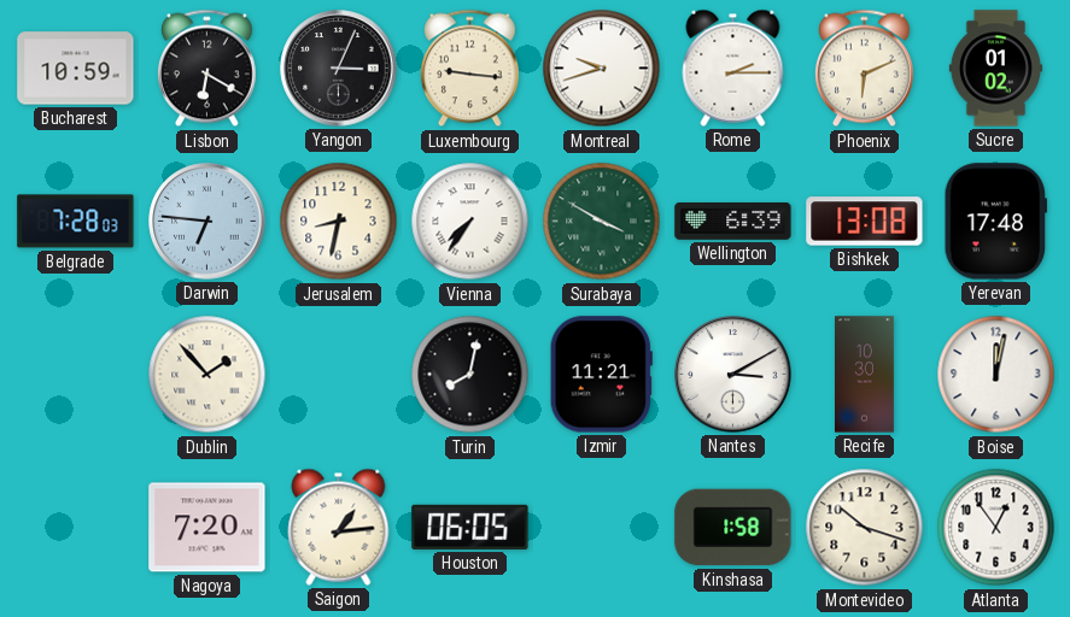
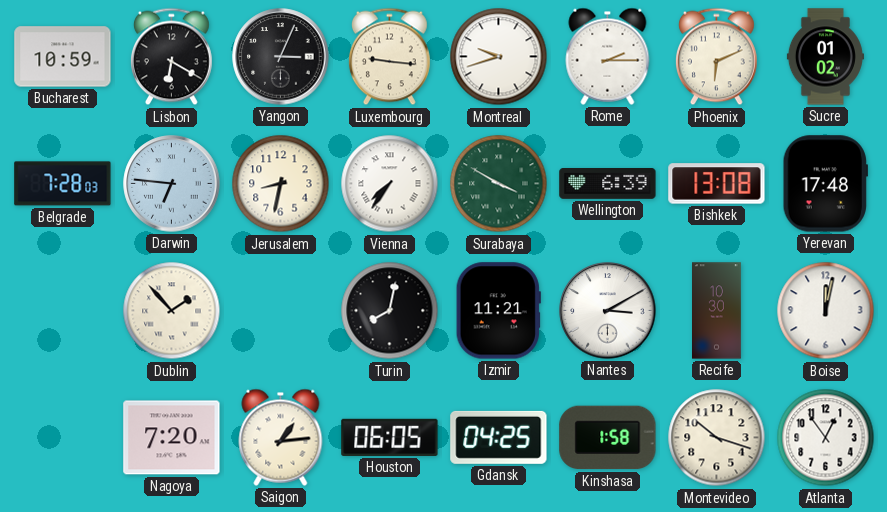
Gdansk: none -> 04:25
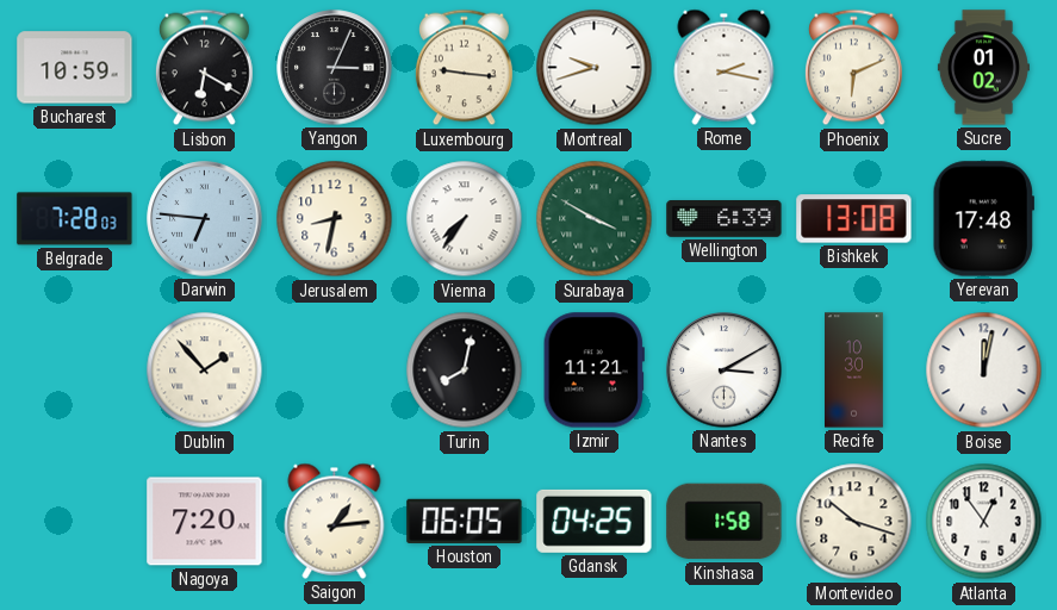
Rome: 2:15 -> 2:17
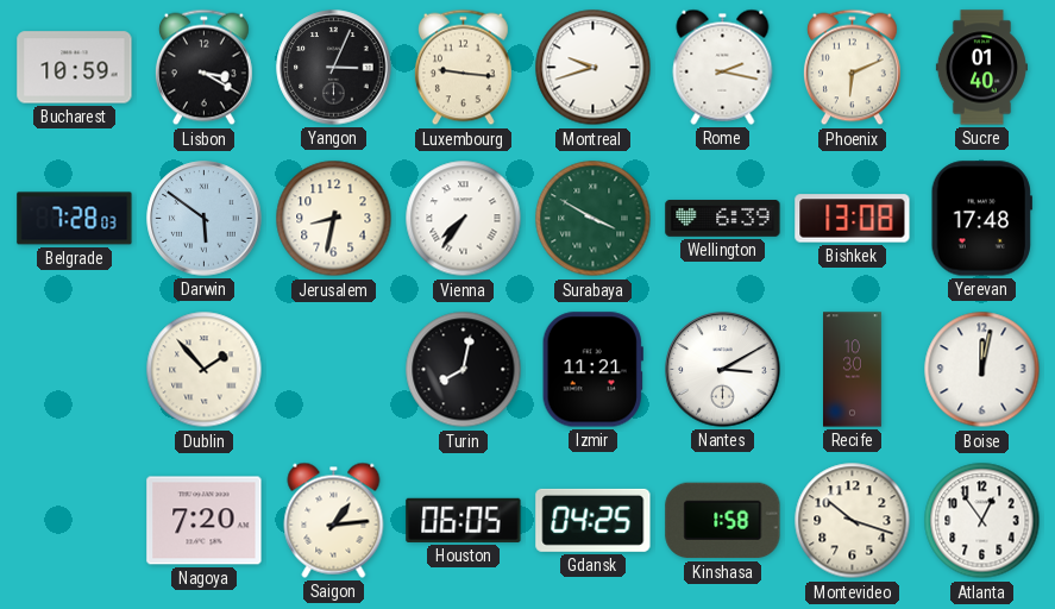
Lisbon: 6:20 -> 3:20
Sucre: 01:02 -> 01:40
Darwin: 6:46 -> 5:51
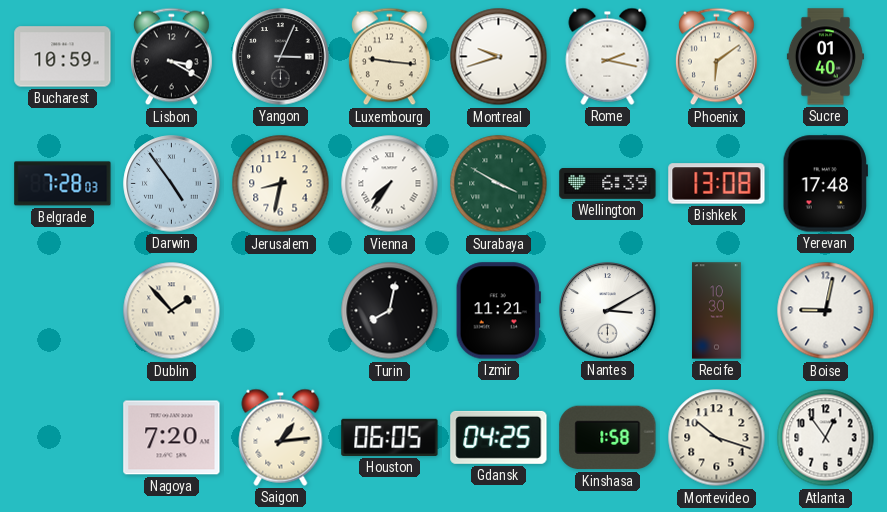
Phoenix: 6:11 -> 6:09
Darwin: 5:51 -> 4:54
Boise: 12:02 -> 9:02
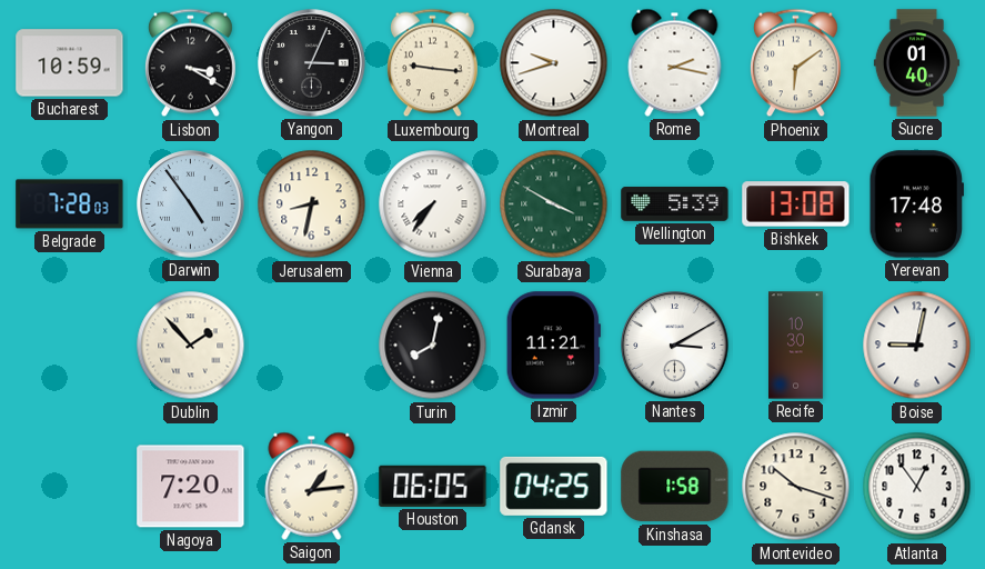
Wellington: 6:39 -> 5:39
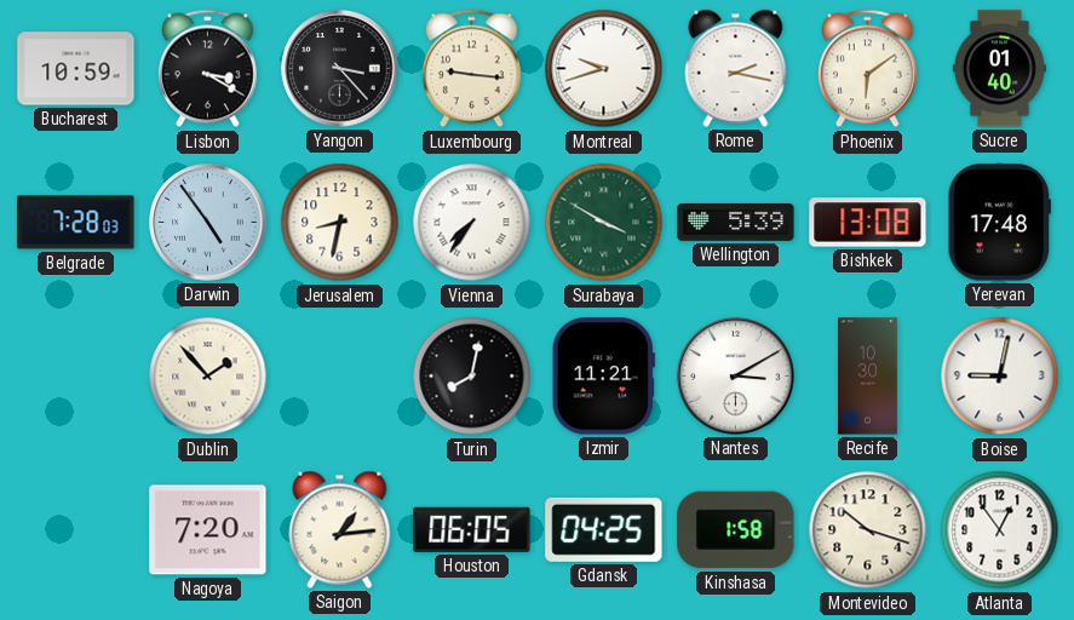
Yangon: 3:04 -> 3:23
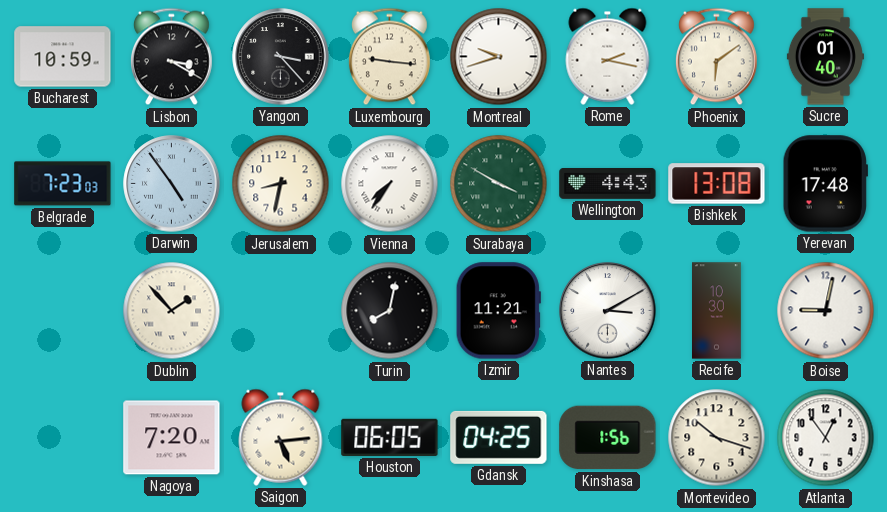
Belgrade: 7:28 -> 7:23
Wellington: 5:39 -> 4:43
Saigon: 1:14 -> 5:14
Kinshasa: 1:58 -> 1:56
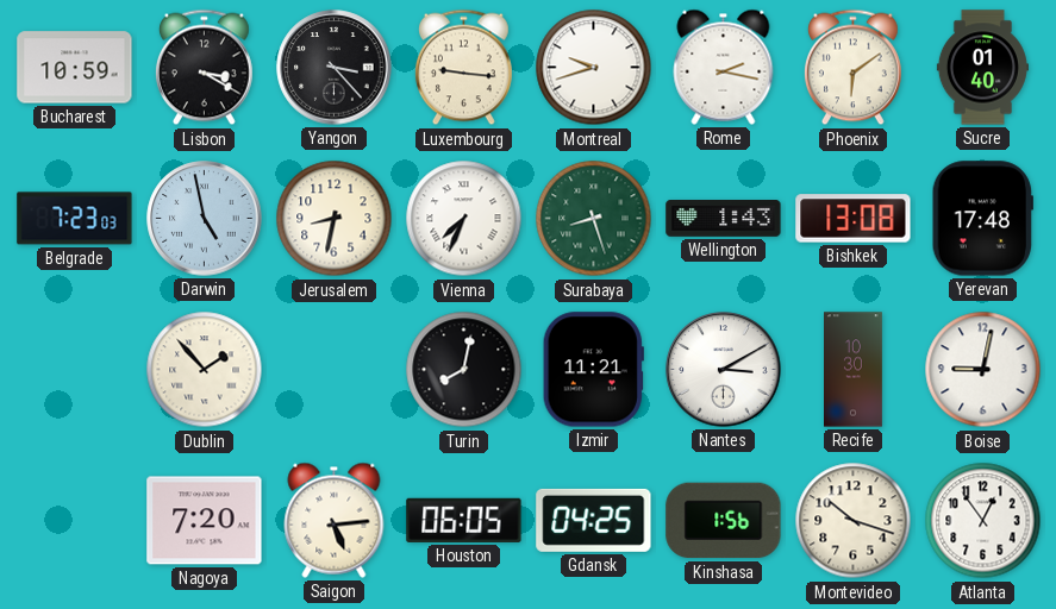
Darwin: 4:54 -> 4:58
Vienna: 7:36 -> 7:34
Surabaya: 3:50 -> 8:27
Wellington: 4:43 -> 1:43
